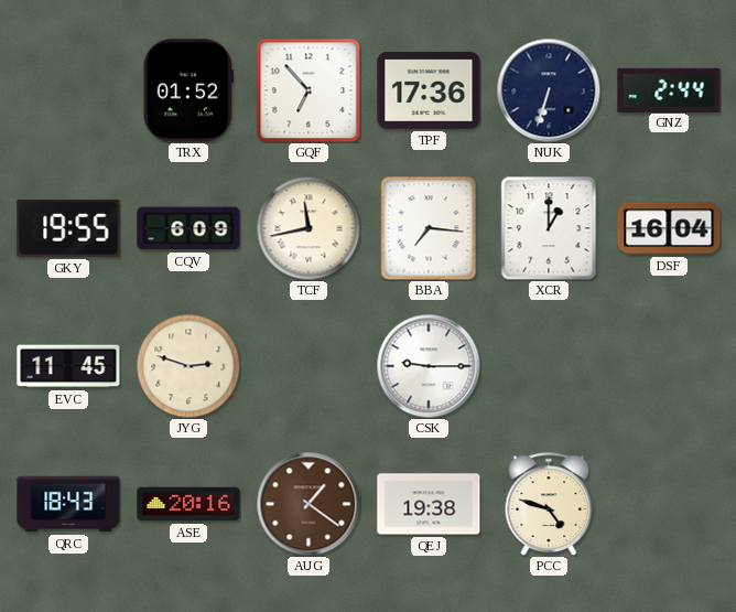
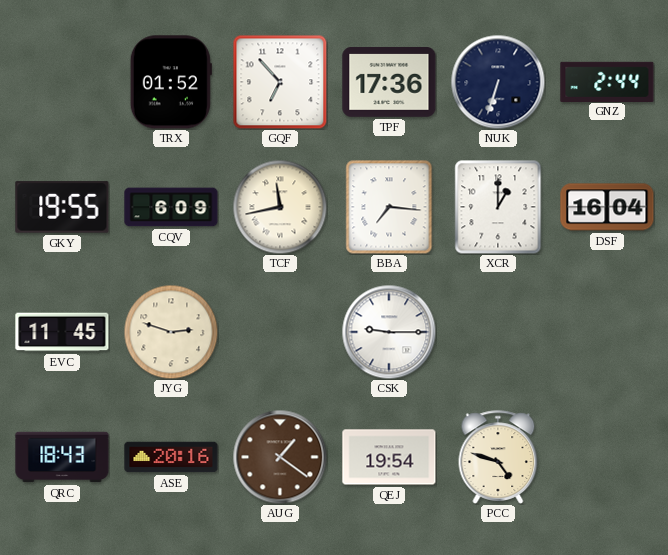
QEJ: 19:38 -> 19:54
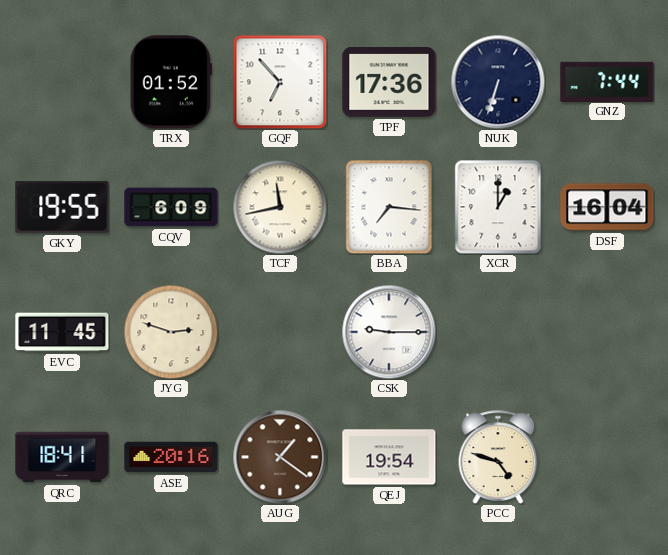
GNZ: 2:44 -> 7:44
QRC: 18:43 -> 18:41
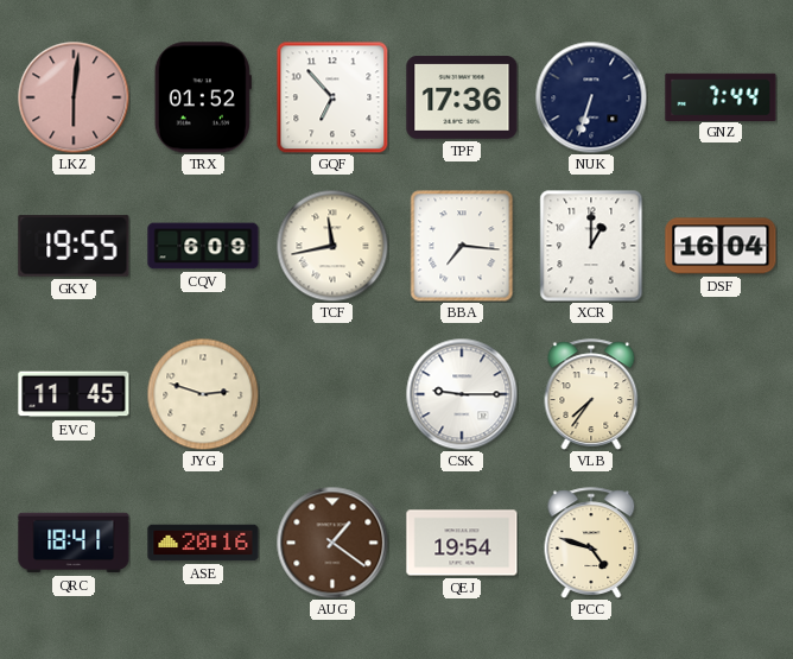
LKZ: none -> 6:01
VLB: none -> 7:36
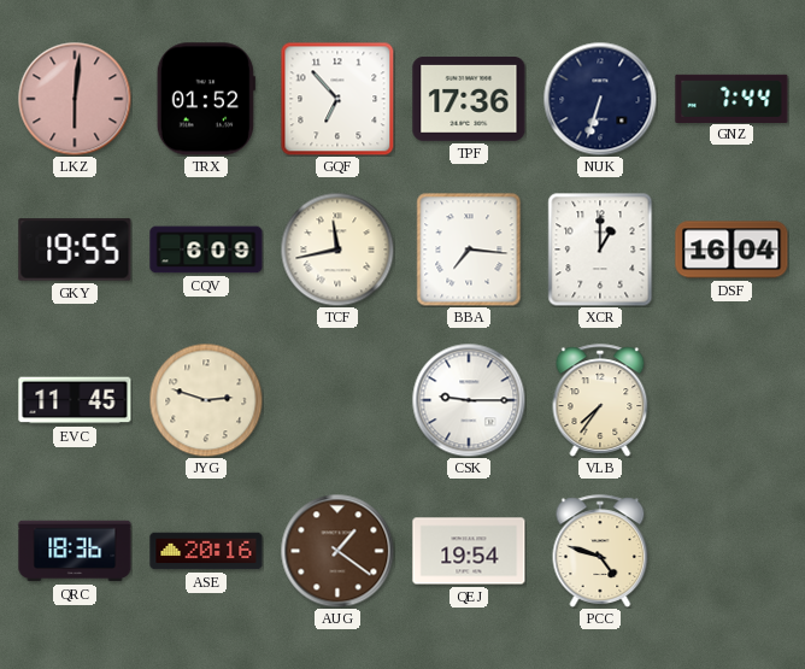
QRC: 18:41 -> 18:36
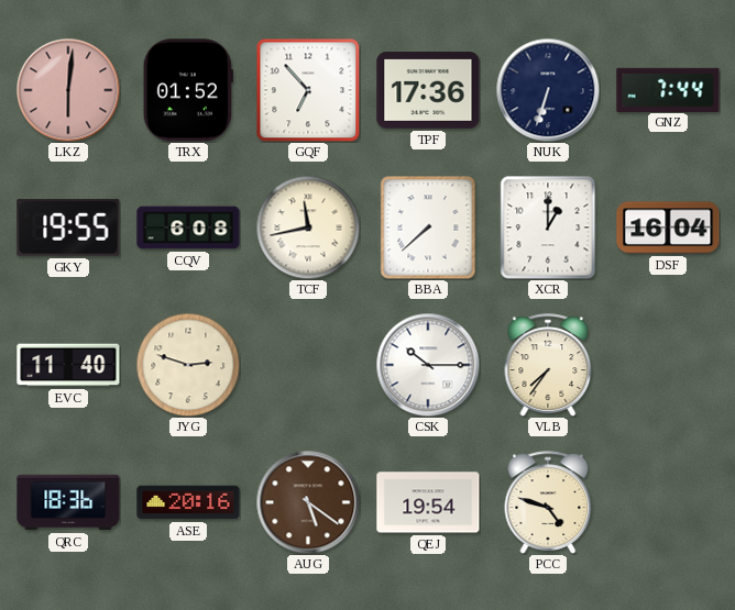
CQV: 6:09 -> 6:08
BBA: 7:16 -> 7:38
EVC: 11:45 -> 11:40
CSK: 9:15 -> 10:15
AUG: 1:21 -> 5:21
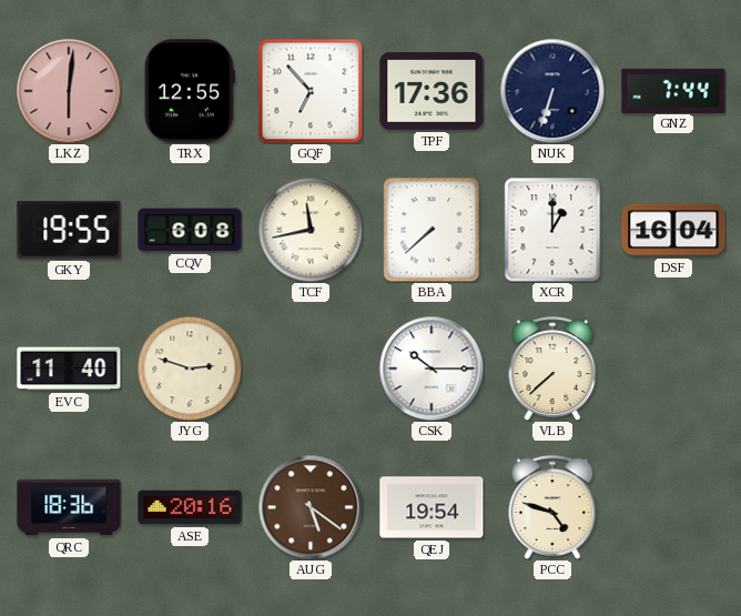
TRX: 01:52 -> 12:55
VLB: 7:36 -> 7:38
